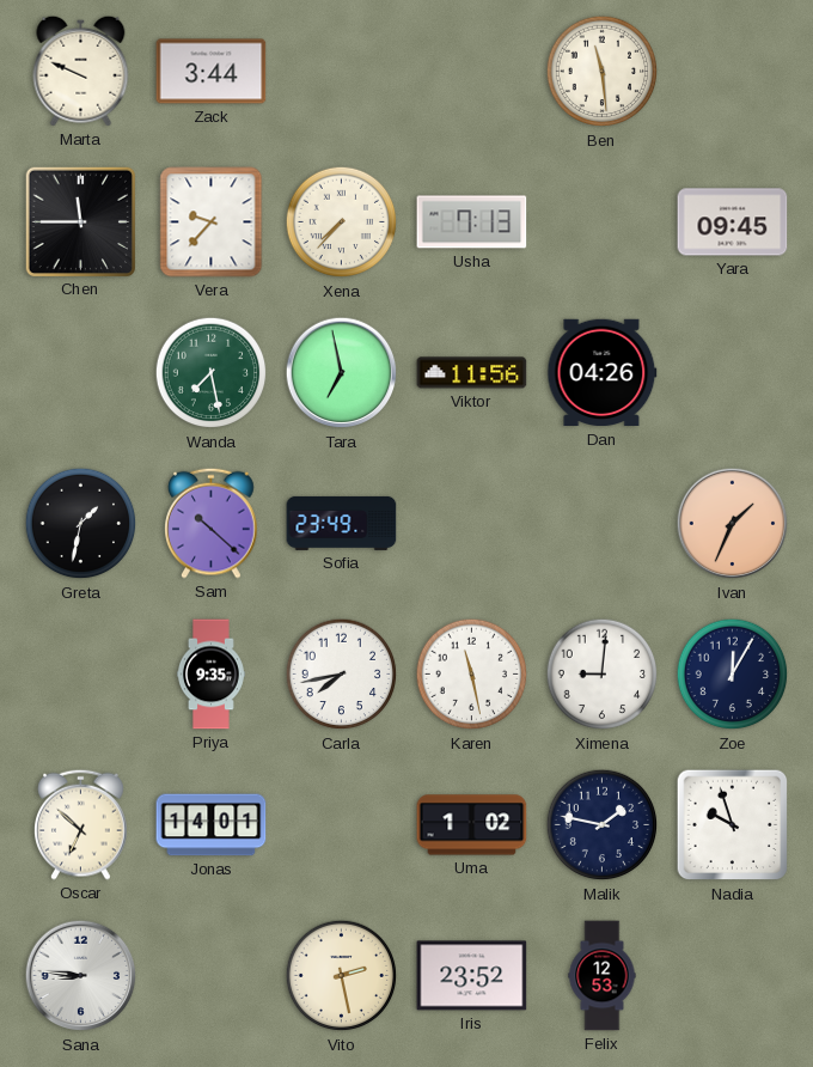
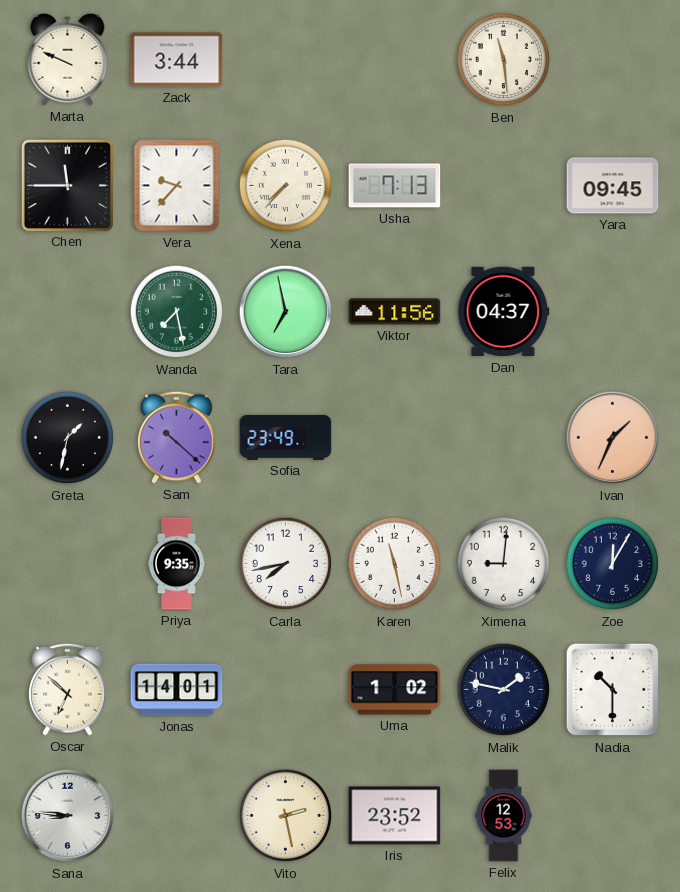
Dan: 04:26 -> 04:37
Nadia: 9:57 -> 10:30
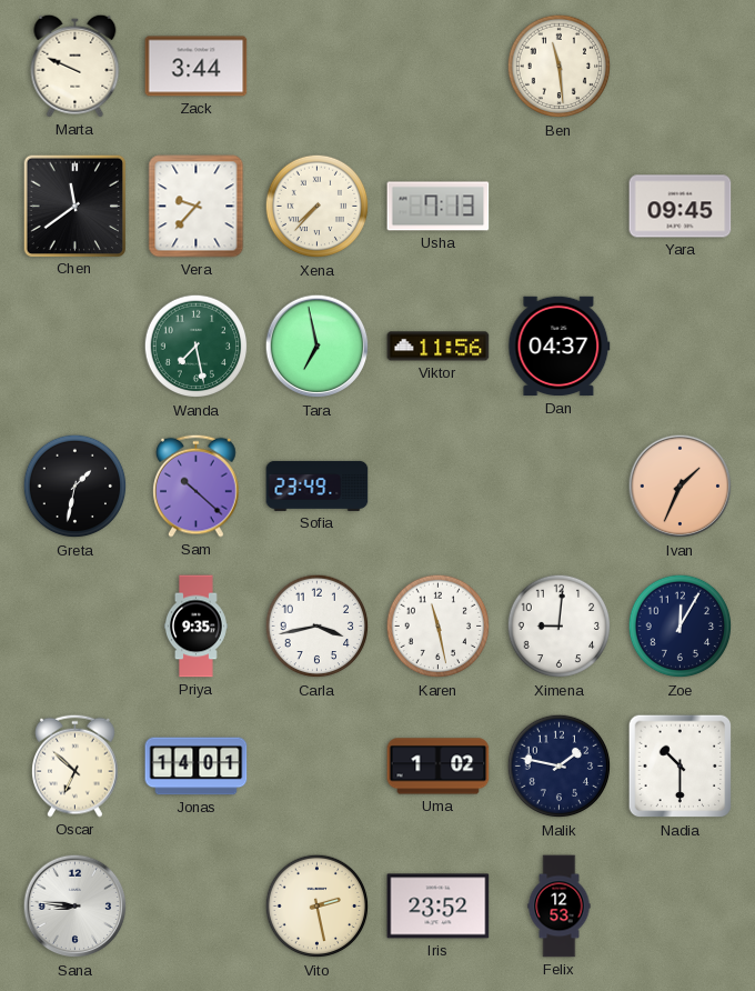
Chen: 11:45 -> 11:39
Carla: 7:43 -> 3:43
